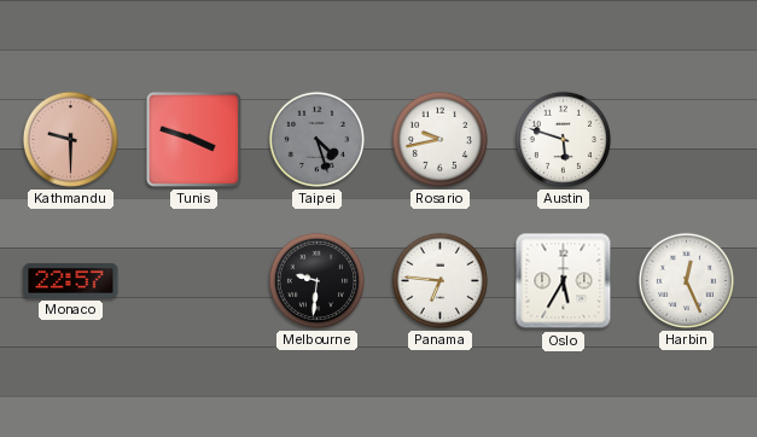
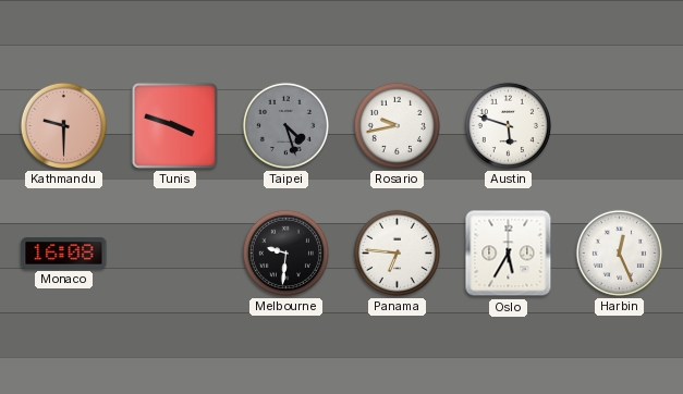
Monaco: 22:57 -> 16:08
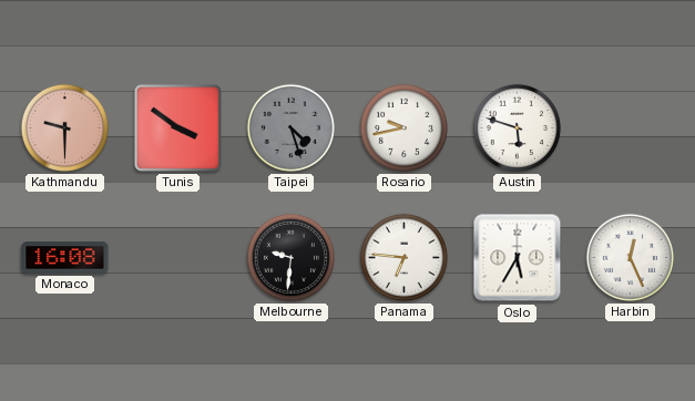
Tunis: 3:48 -> 3:51
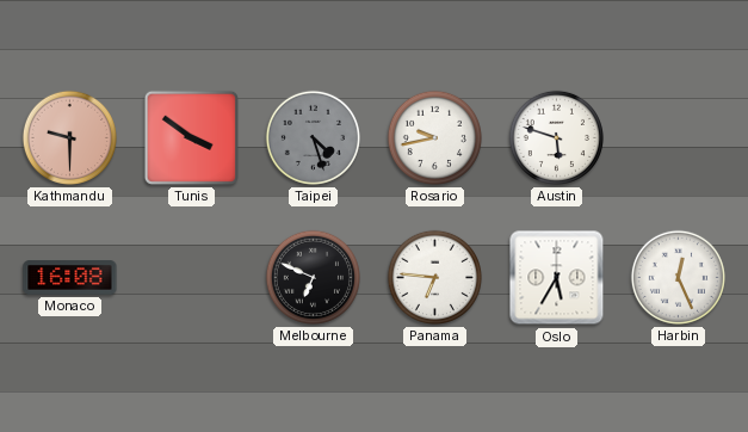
Melbourne: 9:31 -> 6:49
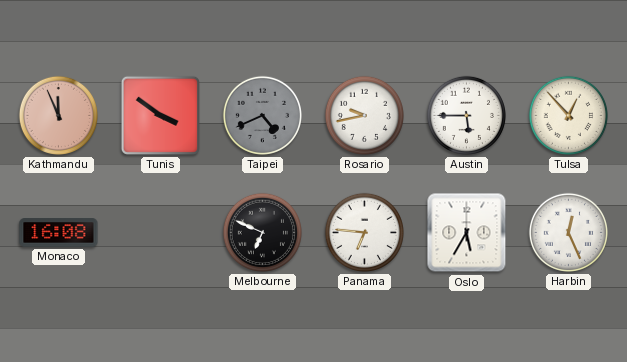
Kathmandu: 9:30 -> 11:56
Taipei: 4:27 -> 4:41
Austin: 5:48 -> 5:45
Tulsa: none -> 12:53
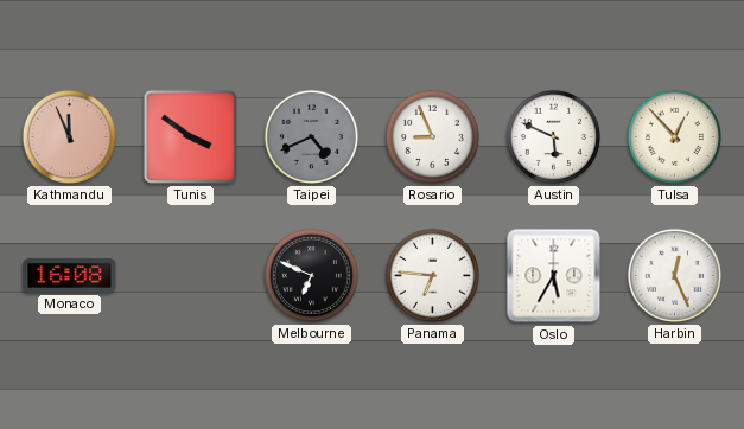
Rosario: 9:43 -> 8:56
Austin: 5:45 -> 5:49
